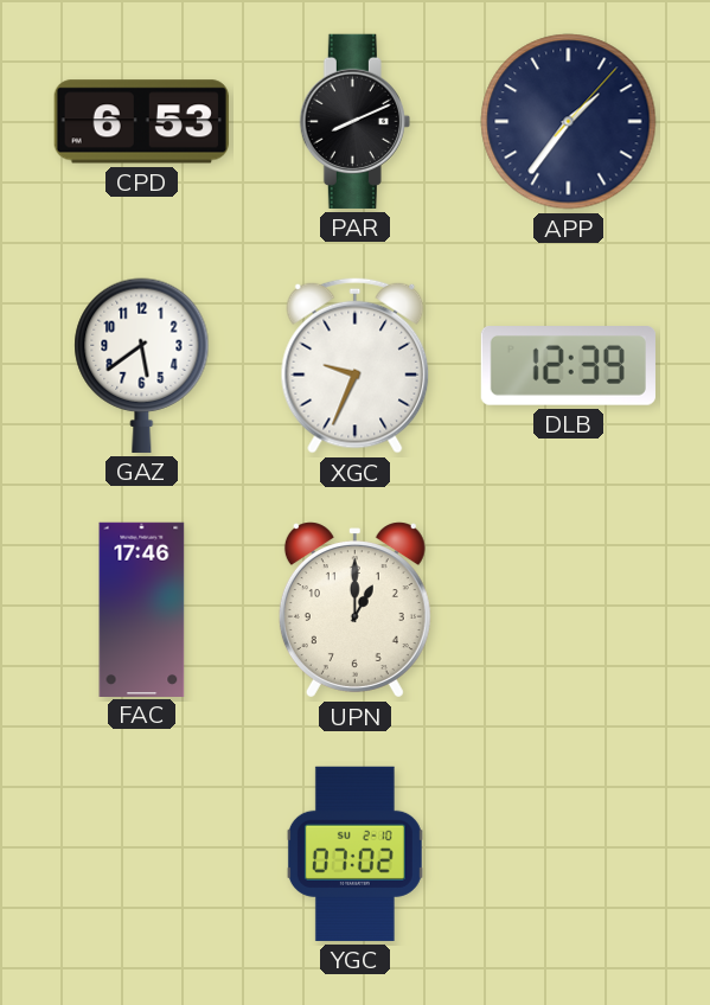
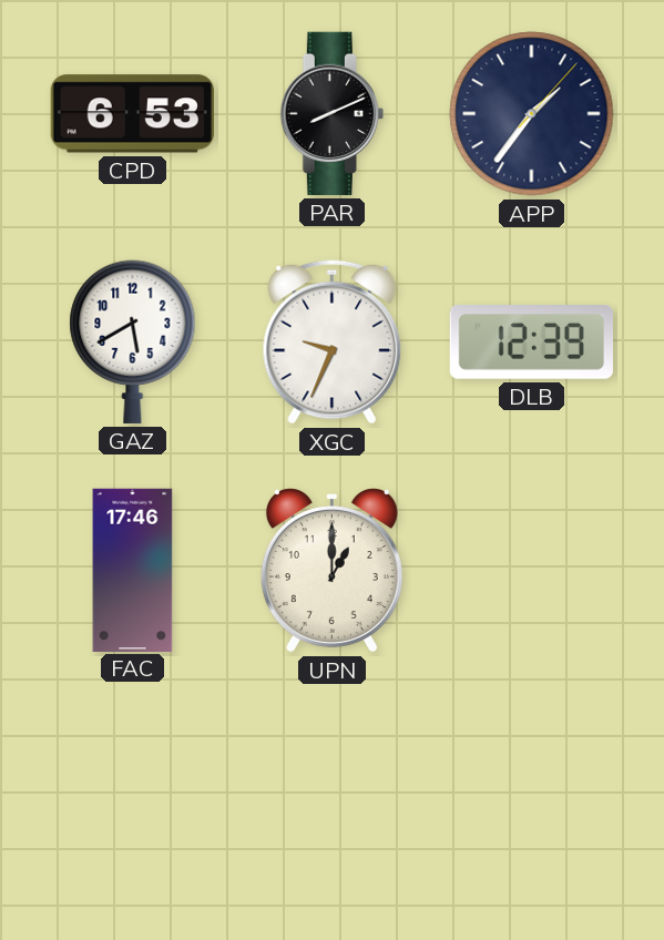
GAZ: 5:39 -> 5:40
YGC: 07:02 -> none
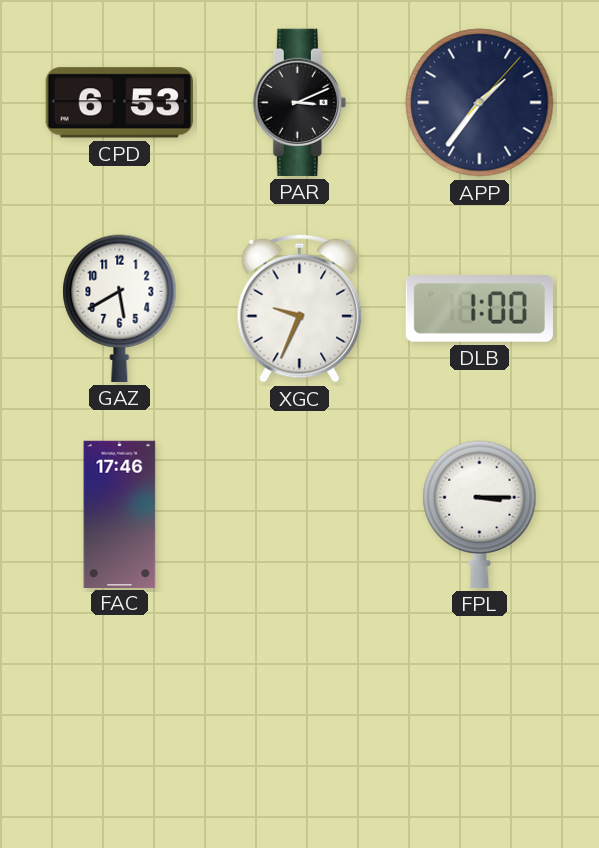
PAR: 8:11 -> 3:11
DLB: 12:39 -> 1:00
UPN: 1:00 -> none
FPL: none -> 3:15
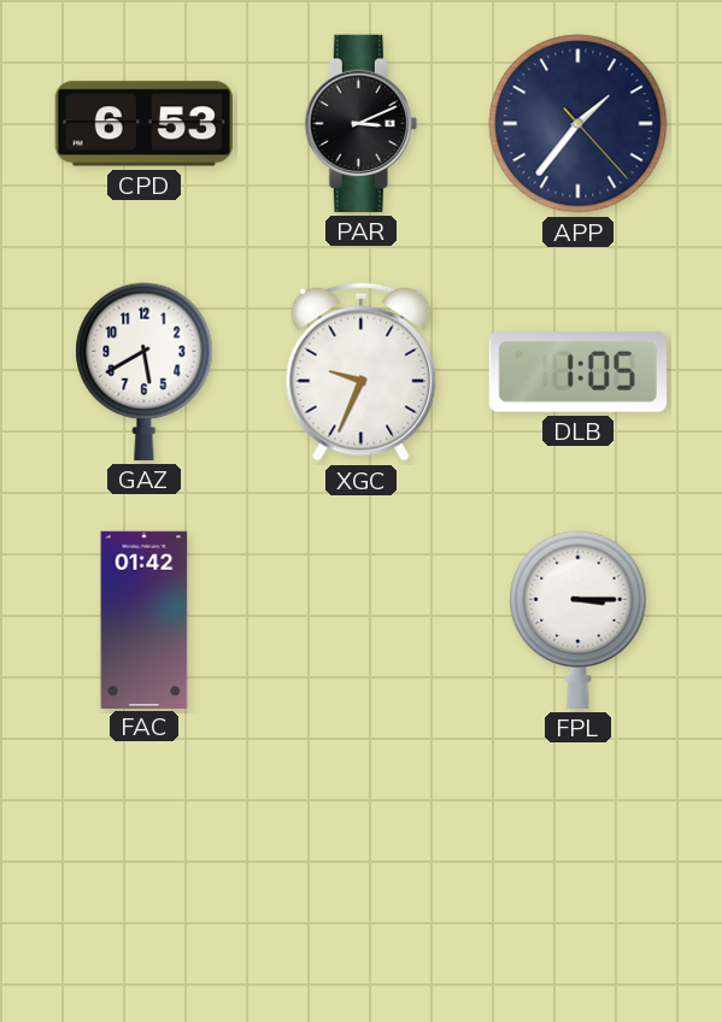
APP: 1:36:07 -> 1:36:23
DLB: 1:00 -> 1:05
FAC: 17:46 -> 01:42
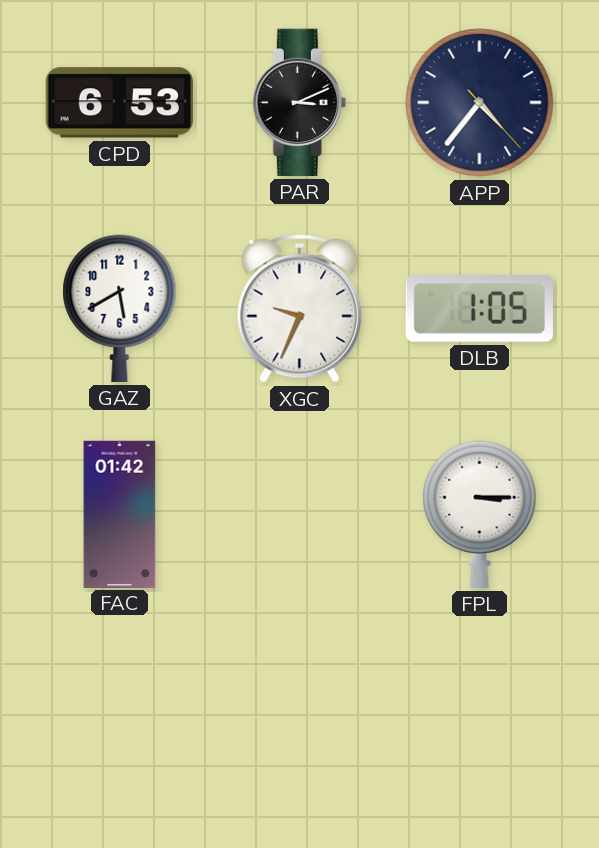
APP: 1:36 -> 4:36
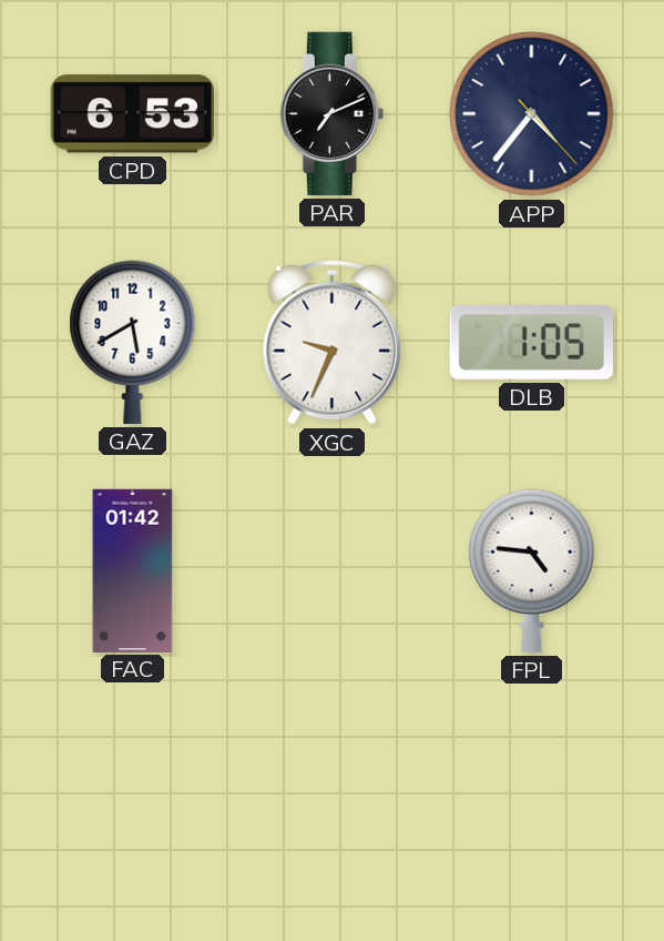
PAR: 3:11 -> 7:11
FPL: 3:15 -> 4:46
